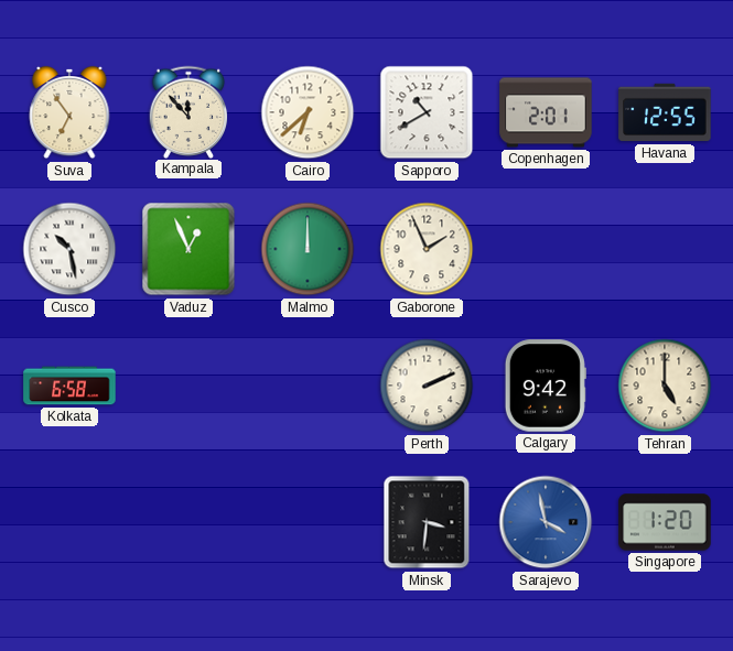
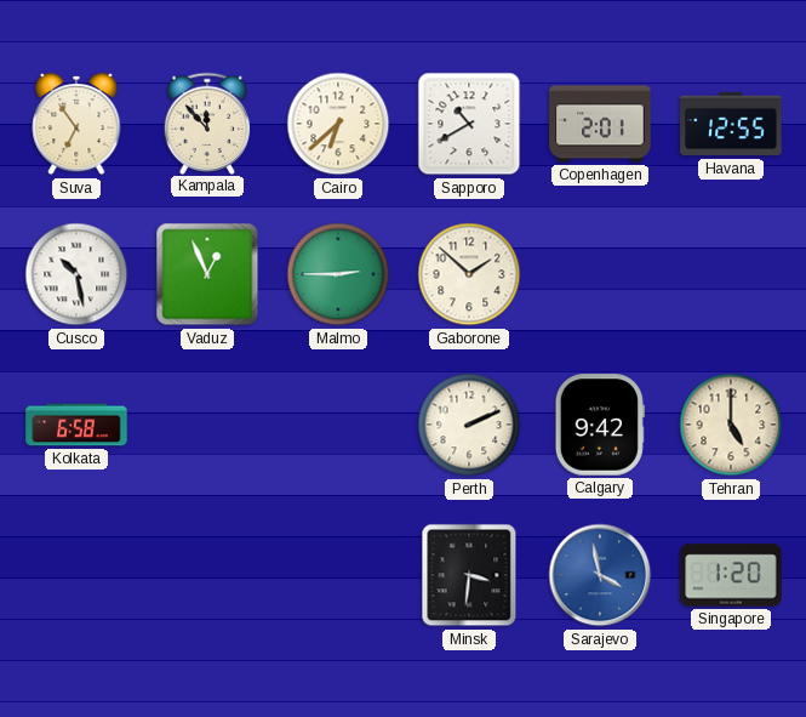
Malmo: 12:00 -> 2:45
Gaborone: 1:56 -> 1:52
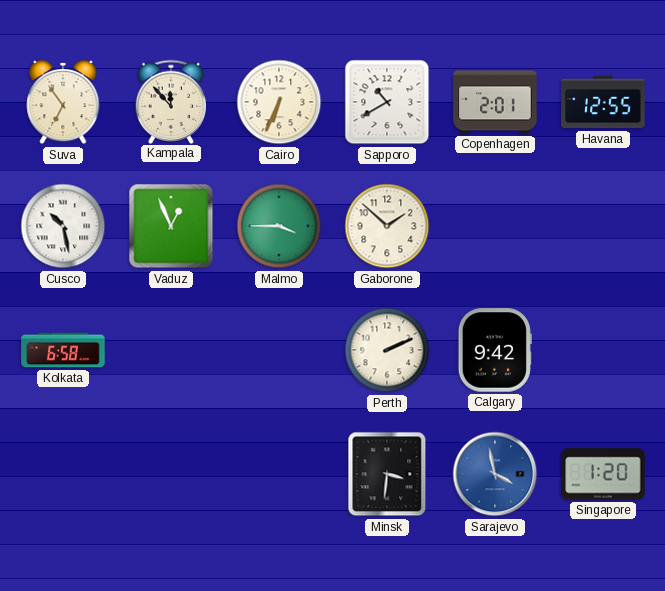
Cairo: 6:38 -> 6:34
Malmo: 2:45 -> 3:45
Tehran: 5:00 -> none
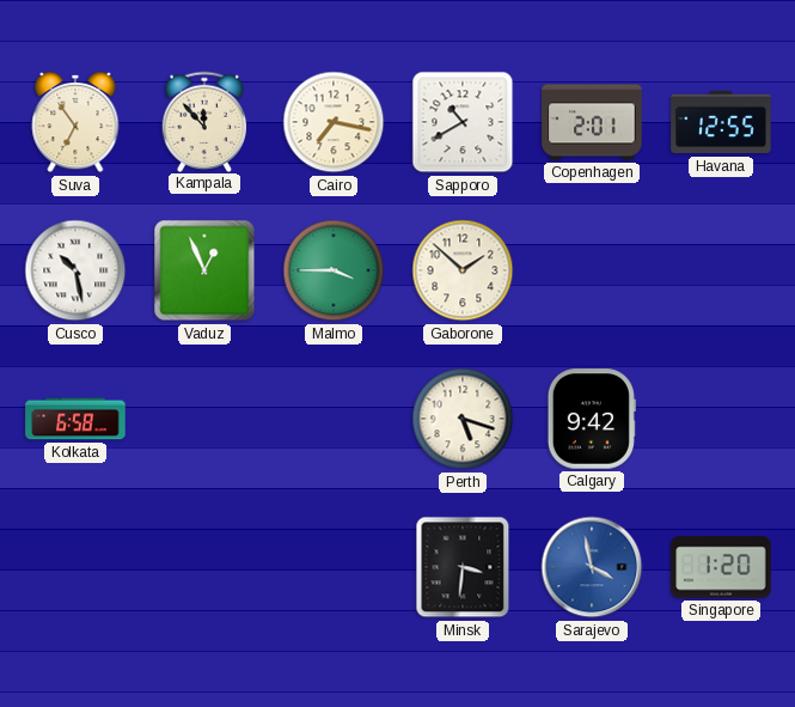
Cairo: 6:34 -> 7:17
Perth: 2:11 -> 5:18
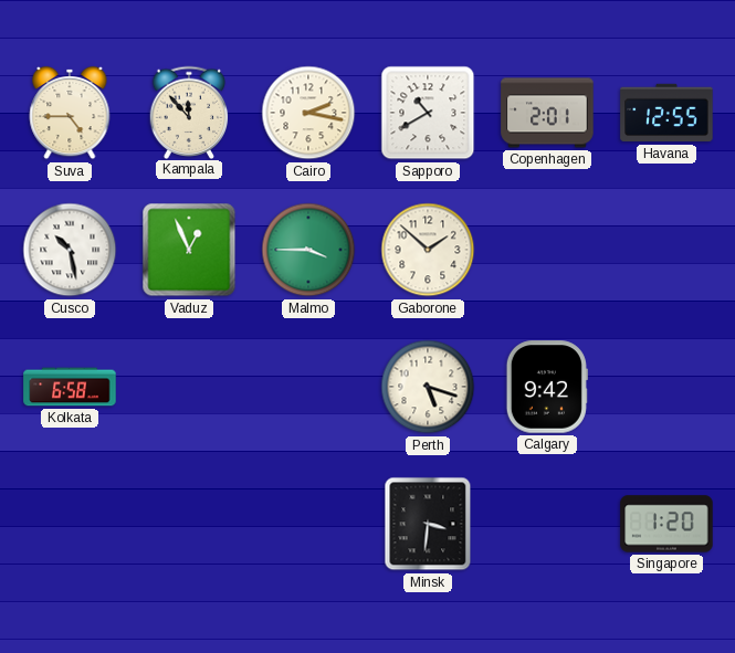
Suva: 6:54 -> 4:45
Cairo: 7:17 -> 2:17
Sarajevo: 3:58 -> none
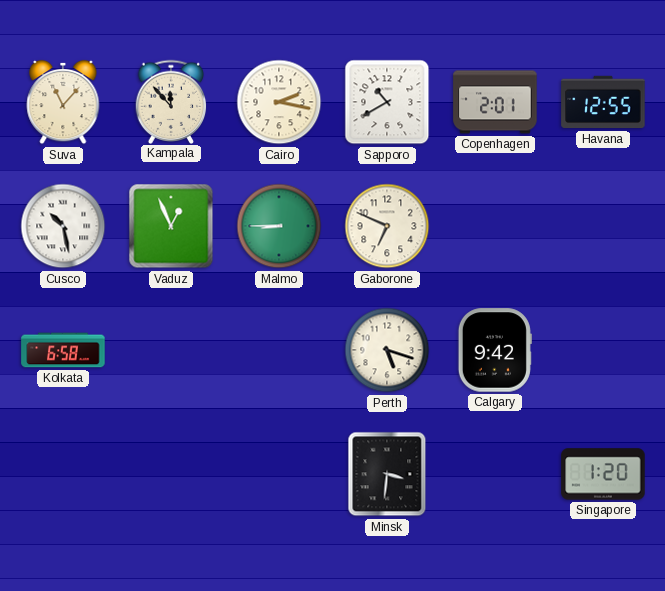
Suva: 4:45 -> 11:07
Malmo: 3:45 -> 8:45
Gaborone: 1:52 -> 6:49
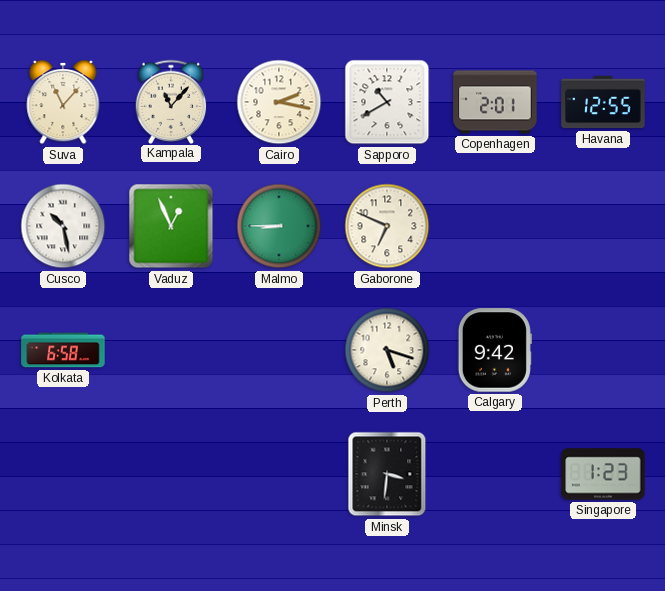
Kampala: 11:53 -> 11:07
Singapore: 1:20 -> 1:23
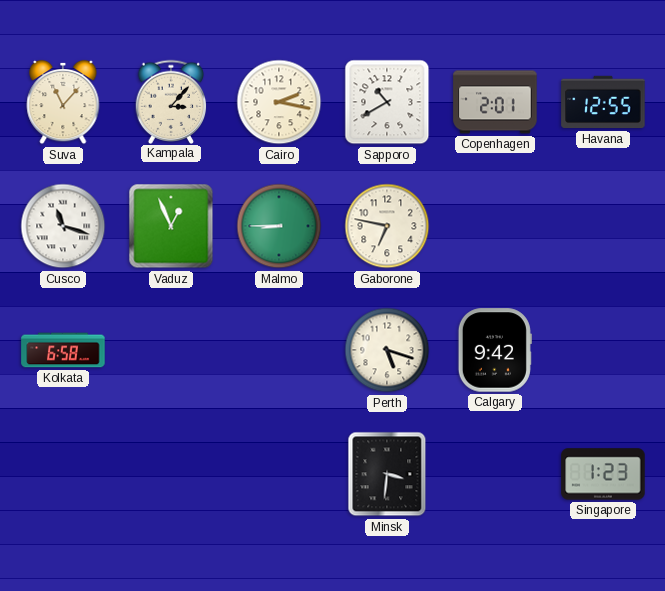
Kampala: 11:07 -> 3:07
Cusco: 10:28 -> 11:18
Gaborone: 6:49 -> 6:47
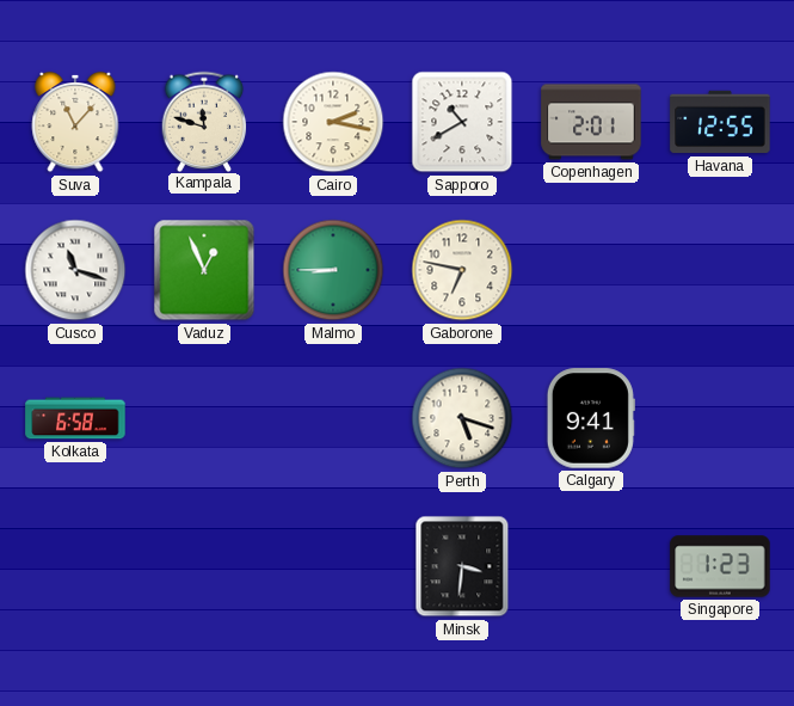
Kampala: 3:07 -> 11:48
Calgary: 9:42 -> 9:41
